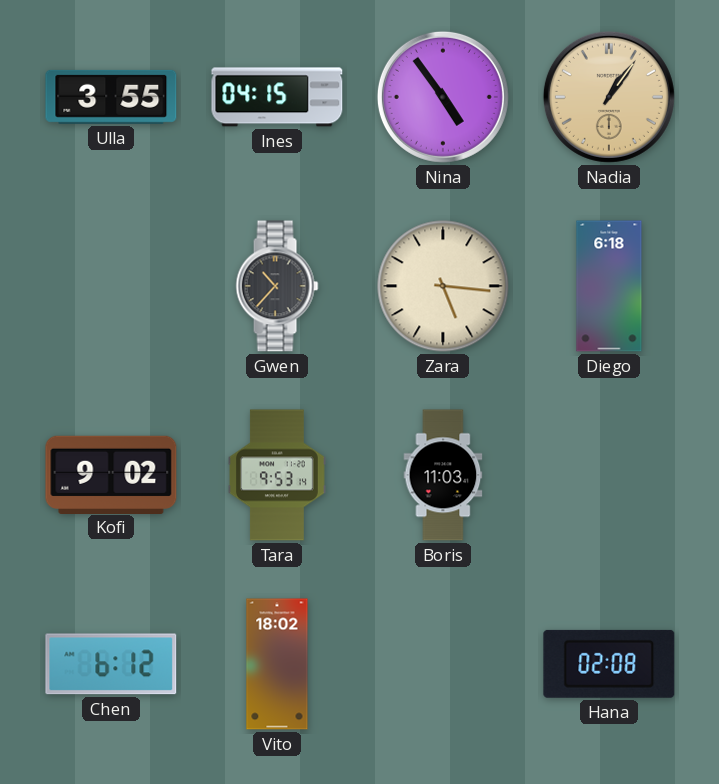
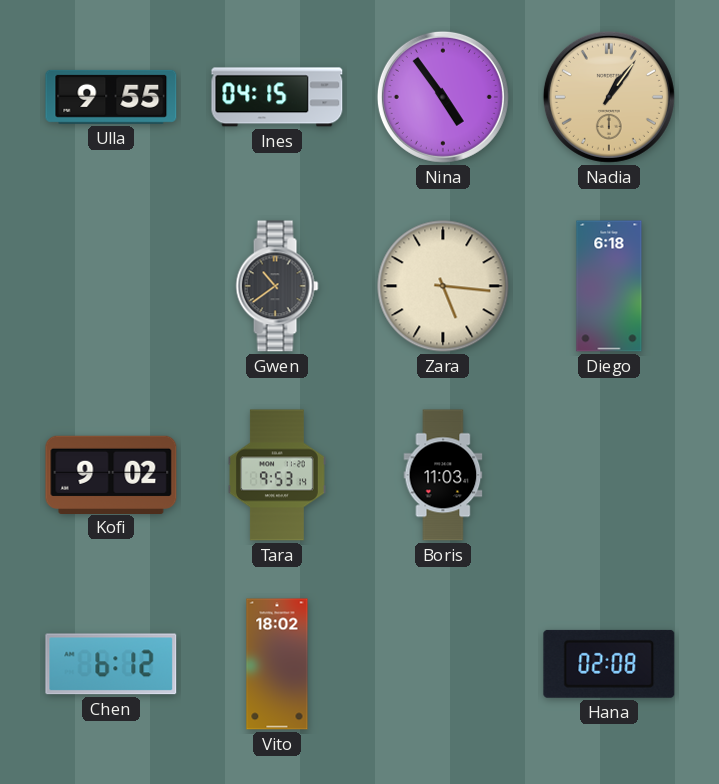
Ulla: 3:55 -> 9:55
Gwen: 10:37 -> 10:39
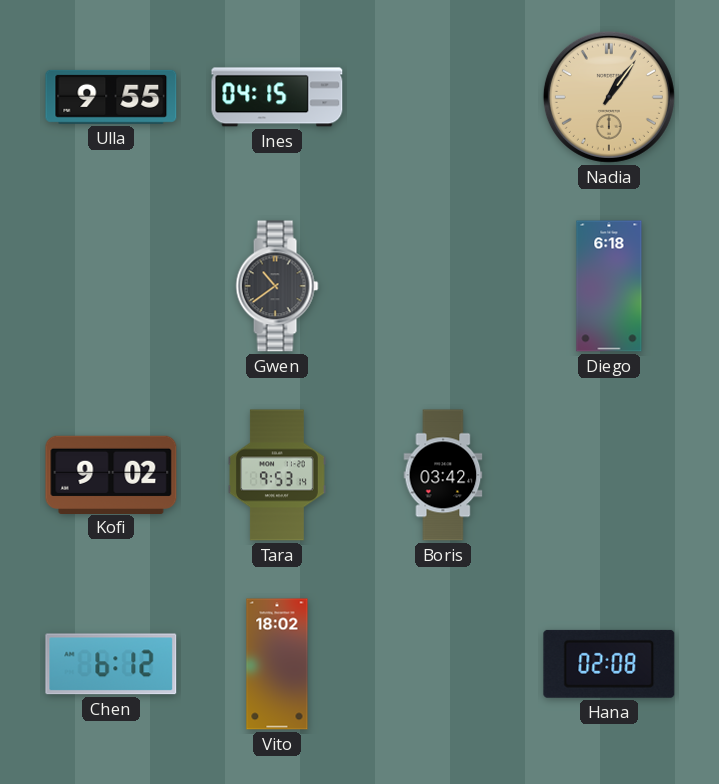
Nina: 4:54 -> none
Zara: 5:16 -> none
Boris: 11:03 -> 03:42
